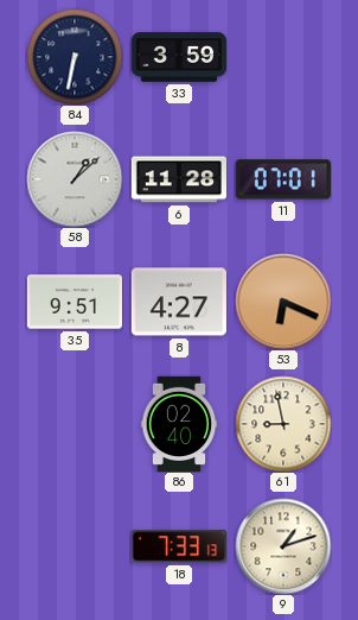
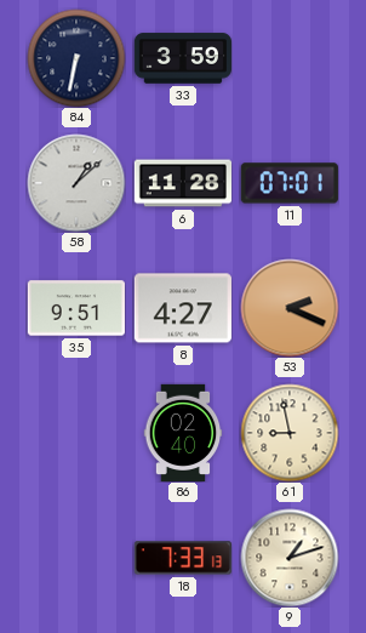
53: 6:19 -> 2:19
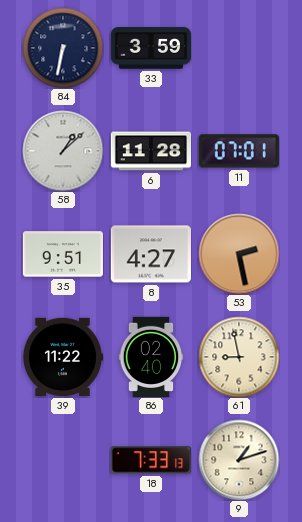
53: 2:19 -> 2:28
39: none -> 11:22
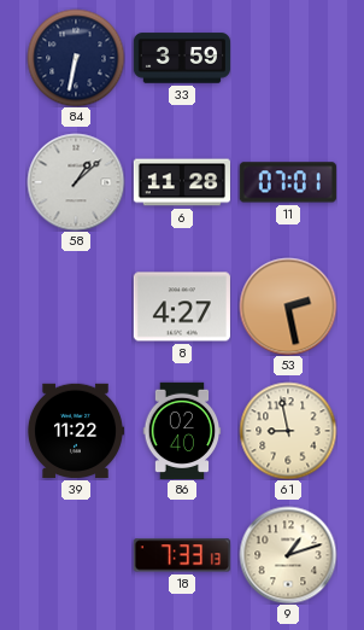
35: 9:51 -> none
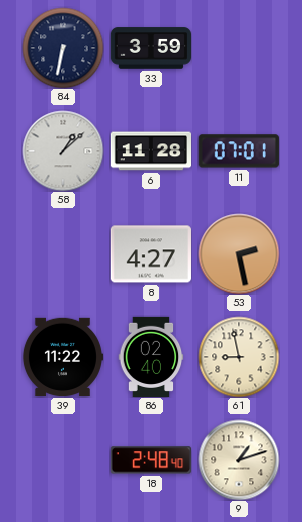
18: 7:33 -> 2:48
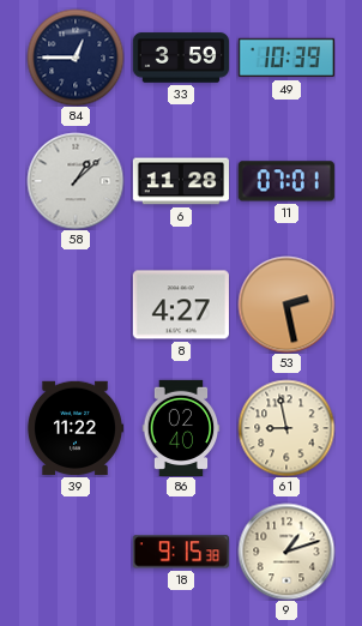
84: 6:32 -> 12:45
49: none -> 10:39
18: 2:48 -> 9:15
